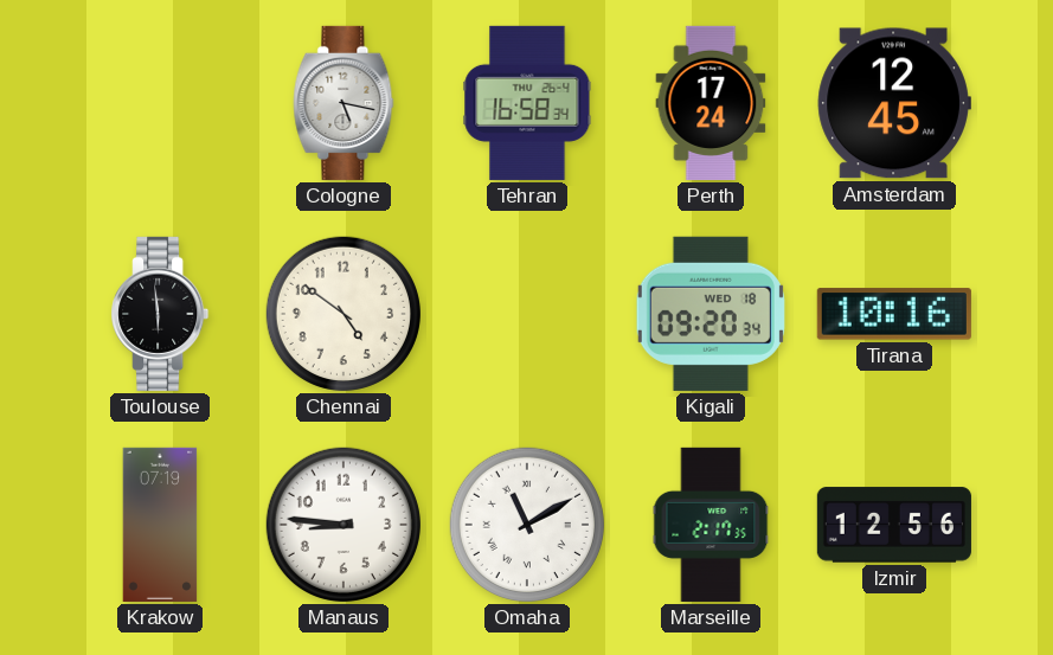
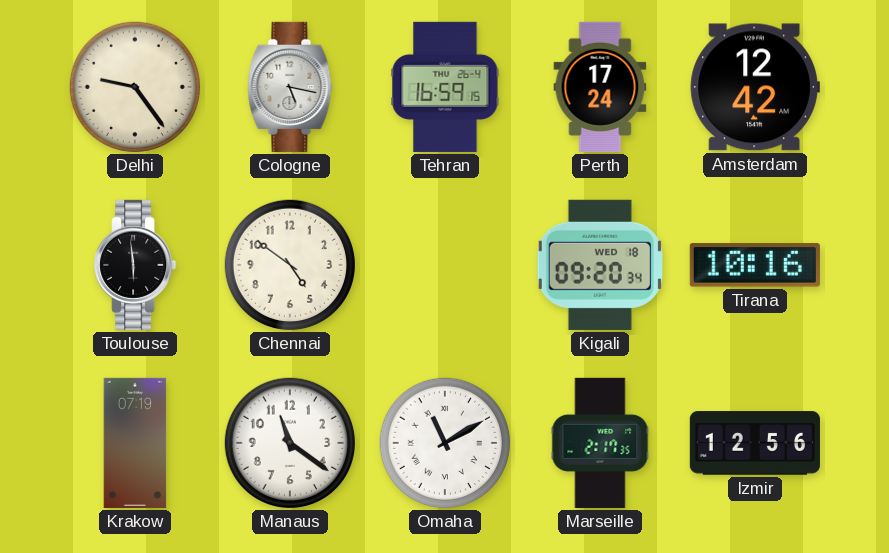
Delhi: none -> 9:24
Tehran: 16:58 -> 16:59
Amsterdam: 12:45 -> 12:42
Manaus: 8:46 -> 11:21
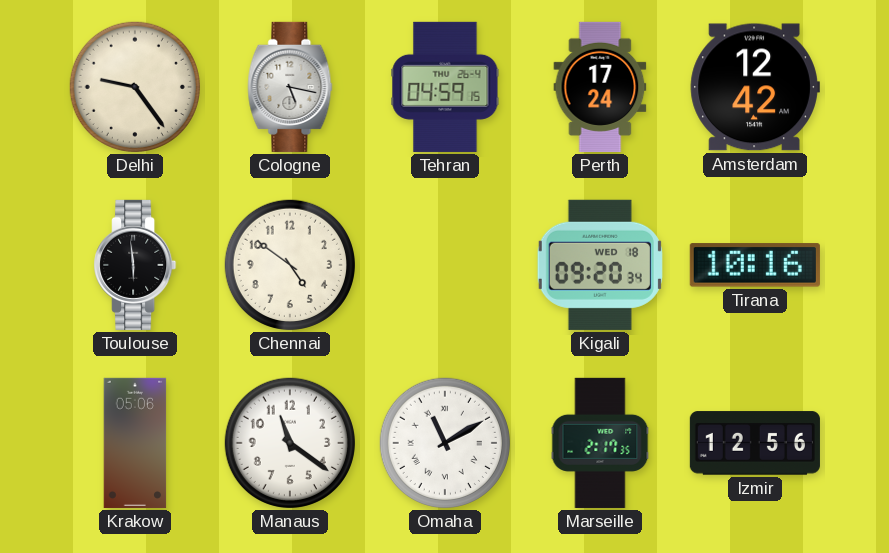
Tehran: 16:59 -> 04:59
Krakow: 07:19 -> 05:06
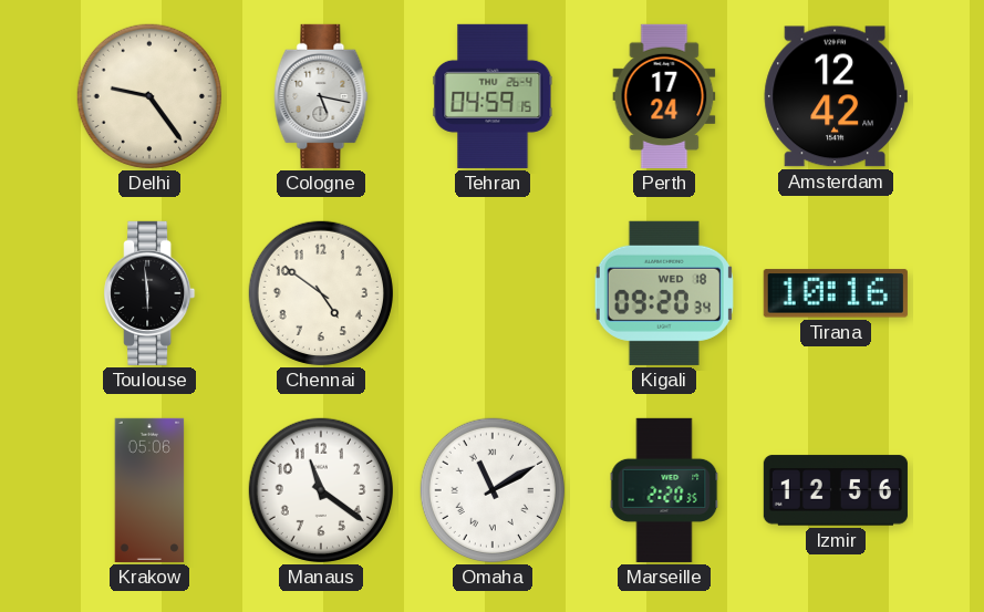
Marseille: 2:17 -> 2:20
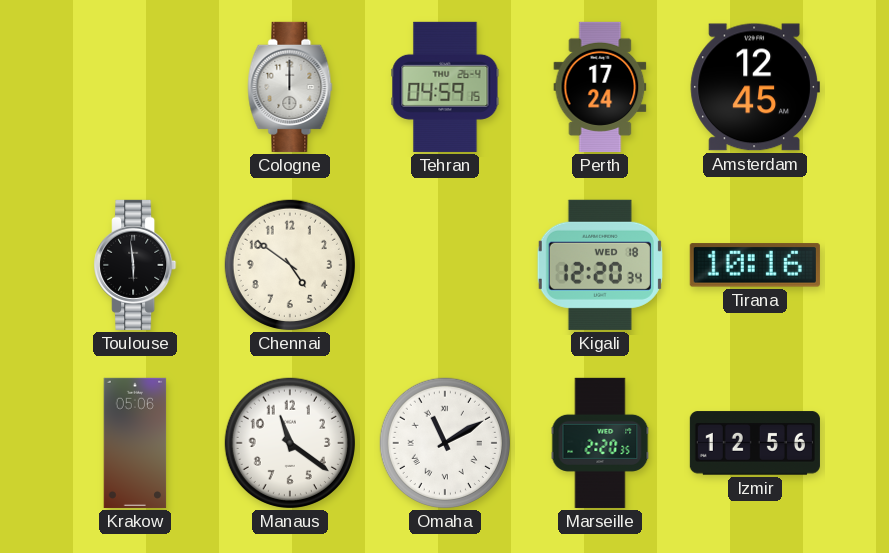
Delhi: 9:24 -> none
Cologne: 5:17 -> 12:00
Amsterdam: 12:42 -> 12:45
Kigali: 09:20 -> 12:20
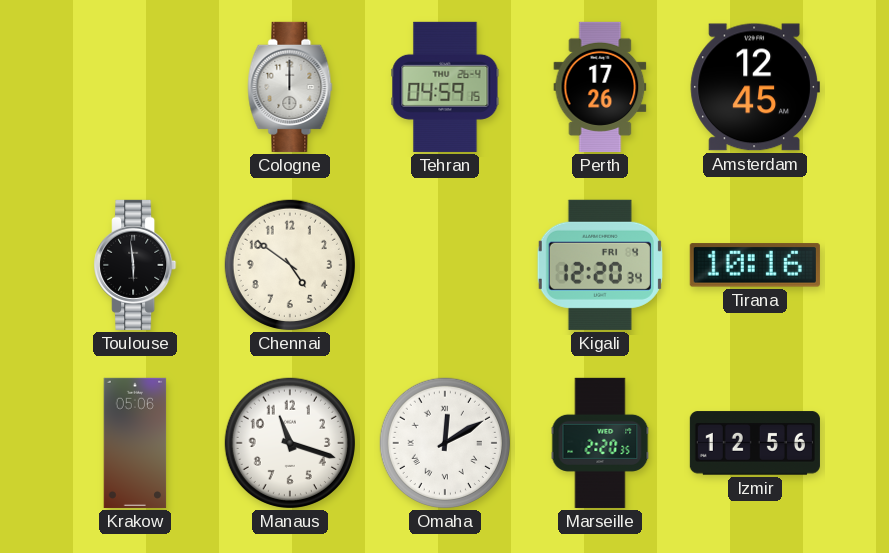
Perth: 17:24 -> 17:26
Kigali date: WED 18 -> FRI 4
Manaus: 11:21 -> 11:18
Omaha: 11:10 -> 12:10
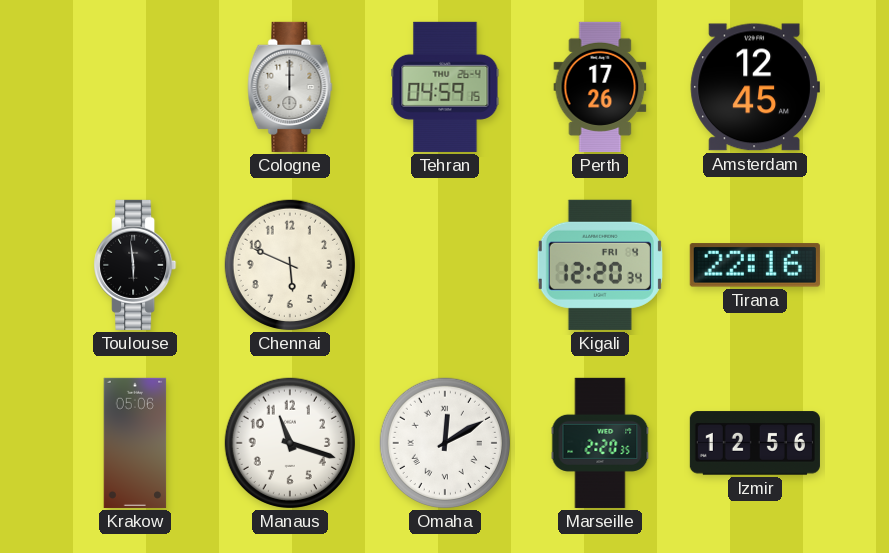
Chennai: 4:51 -> 5:49
Tirana: 10:16 -> 22:16
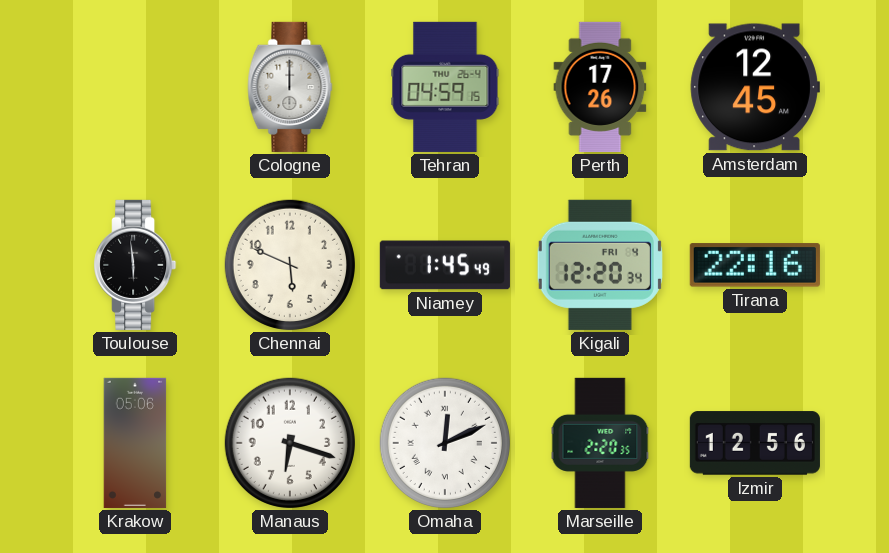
Niamey: none -> 1:45
Manaus: 11:18 -> 6:18
Omaha: 12:10 -> 12:11
